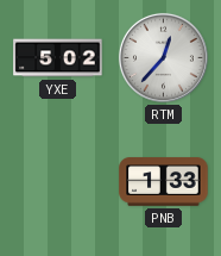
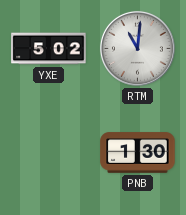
RTM: 12:37 -> 11:01
PNB: 1:33 -> 1:30
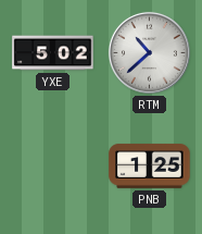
RTM: 11:01 -> 10:38
PNB: 1:30 -> 1:25
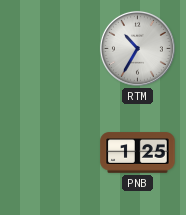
YXE: 5:02 -> none
RTM: 10:38 -> 10:35
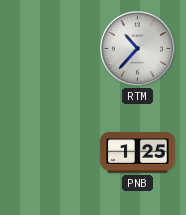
RTM: 10:35 -> 10:37
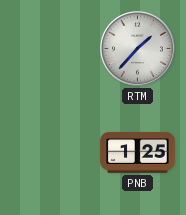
RTM: 10:37 -> 1:37
